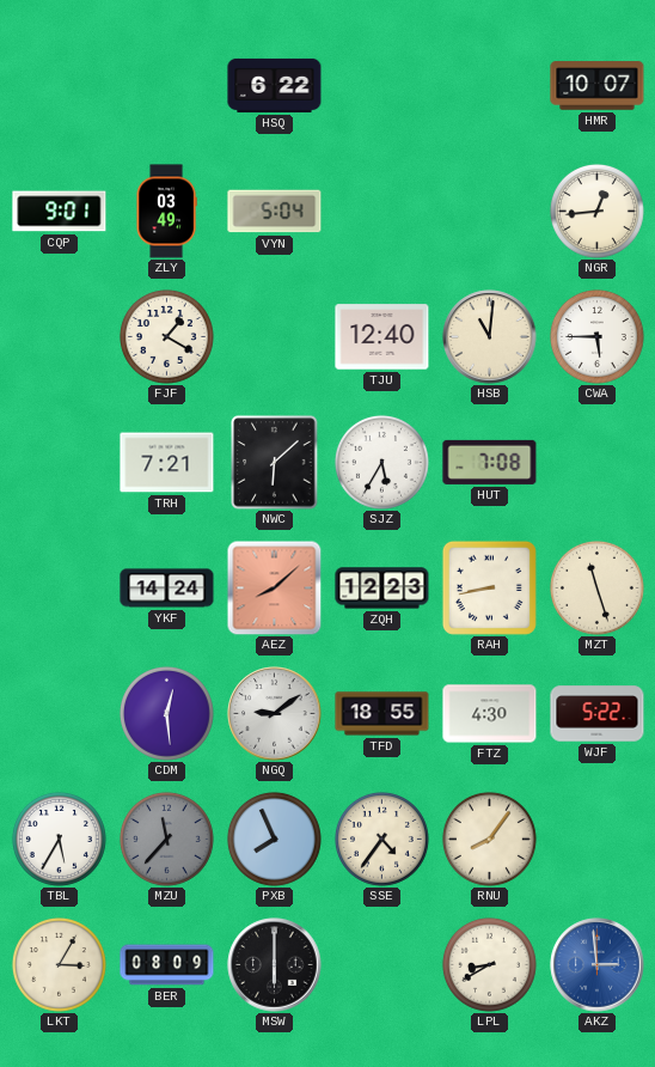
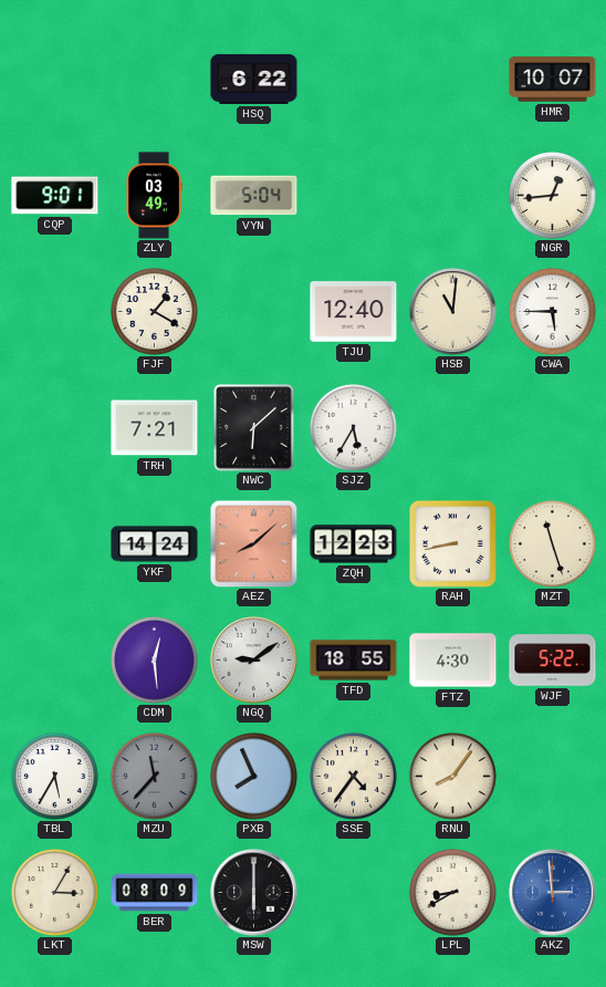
HUT: 7:08 -> none
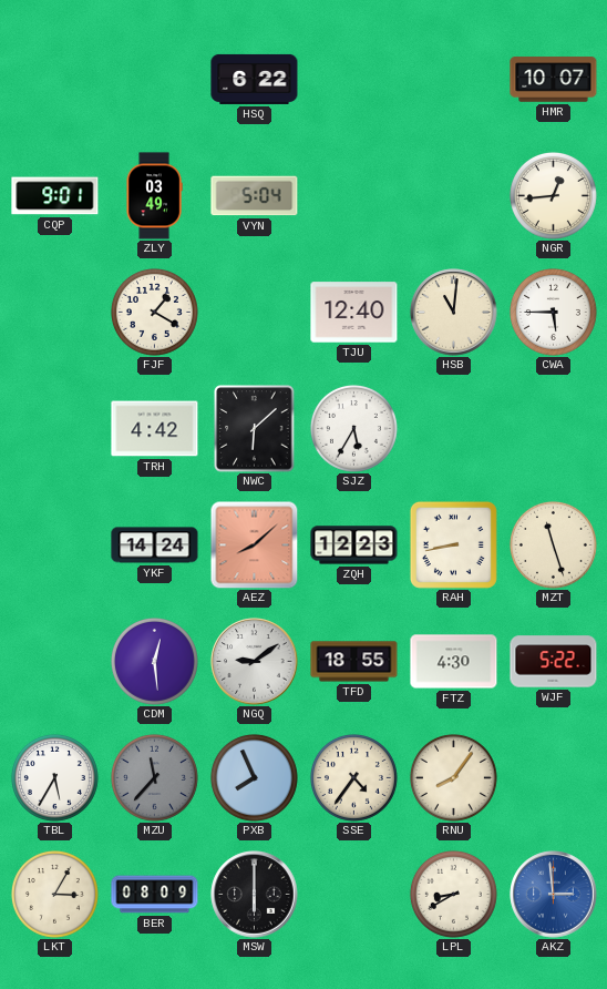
TRH: 7:21 -> 4:42
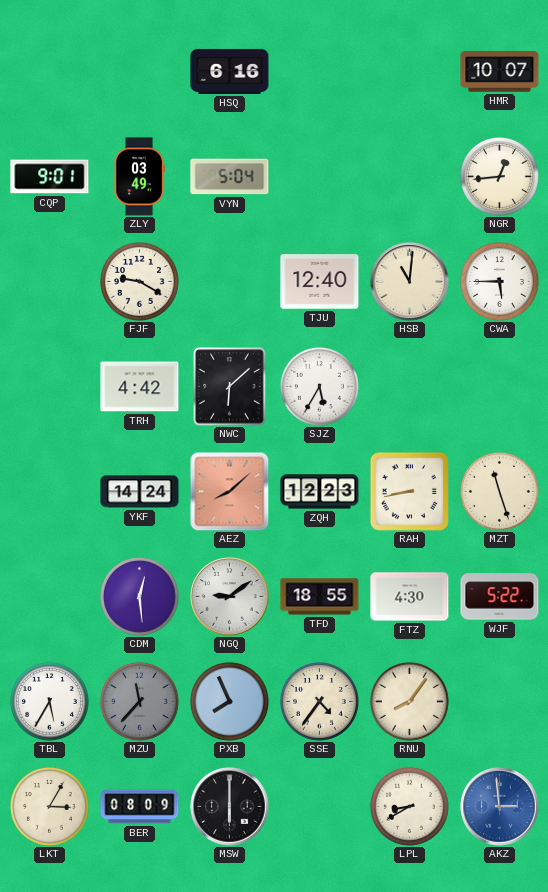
HSQ: 6:22 -> 6:16
FJF: 1:20 -> 9:20
